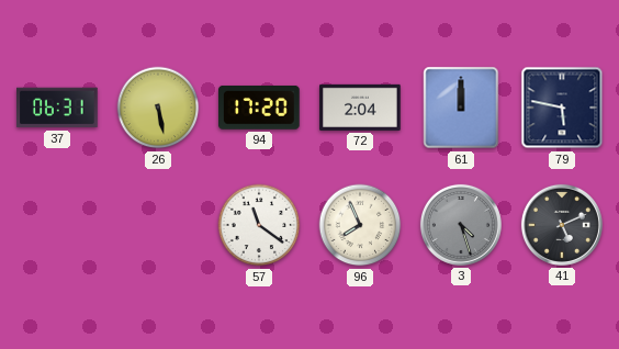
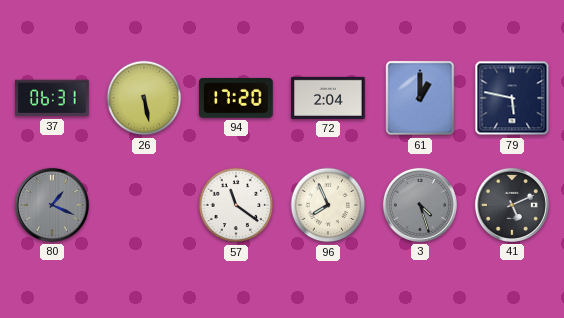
61: 12:00 -> 1:00
80: none -> 1:19
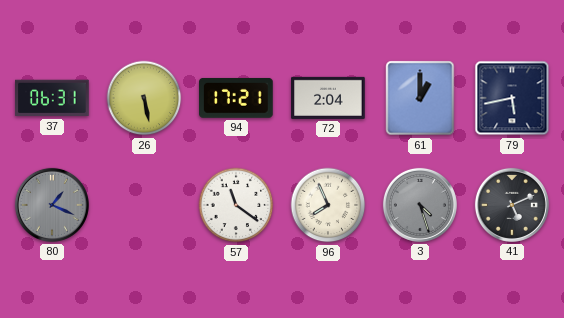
94: 17:20 -> 17:21
79: 5:47 -> 5:43
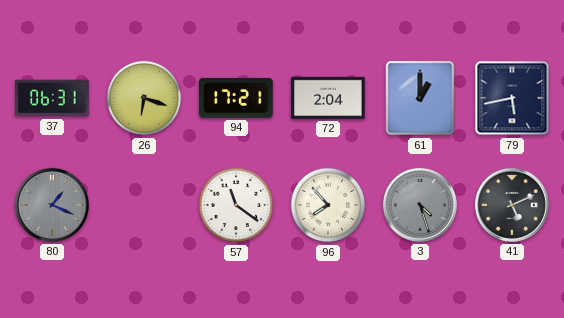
26: 5:28 -> 6:18
96: 7:56 -> 7:53
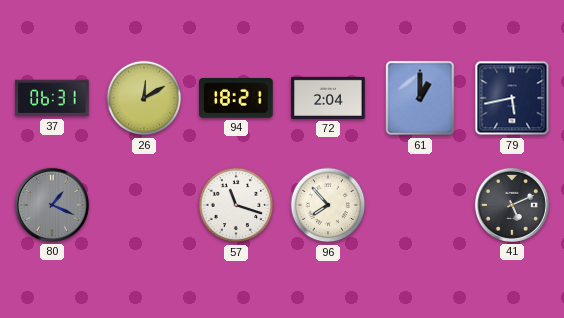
26: 6:18 -> 12:10
94: 17:21 -> 18:21
57: 11:21 -> 11:18
3: 4:27 -> none
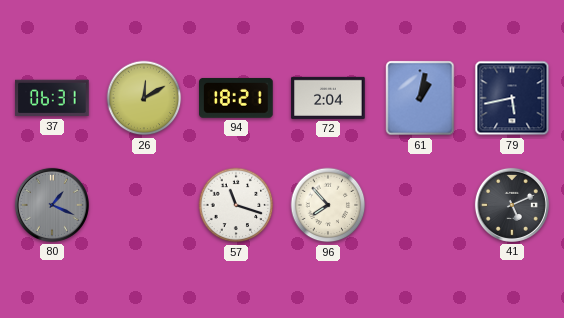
61: 1:00 -> 1:02
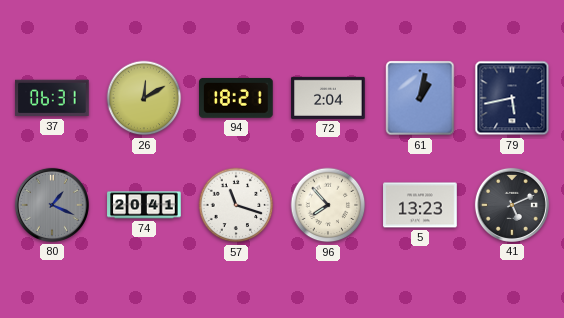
74: none -> 20:41
5: none -> 13:23
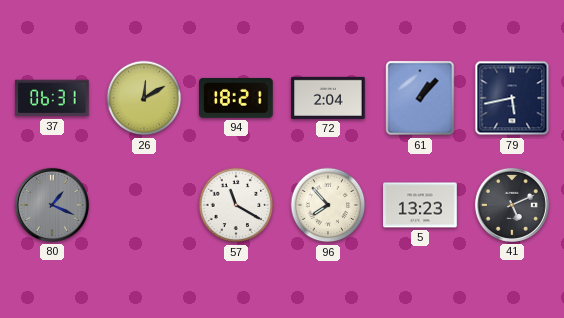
61: 1:02 -> 1:07
74: 20:41 -> none
57: 11:18 -> 11:20
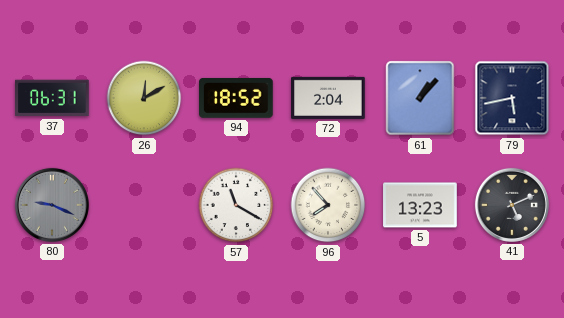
94: 18:21 -> 18:52
80: 1:19 -> 9:19
